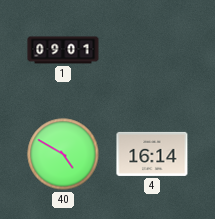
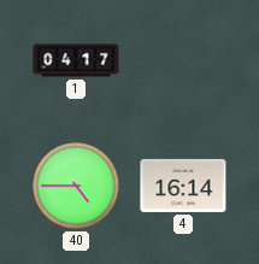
1: 09:01 -> 04:17
40: 4:50 -> 4:45
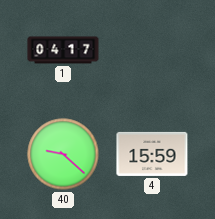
40: 4:45 -> 9:22
4: 16:14 -> 15:59
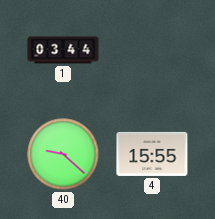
1: 04:17 -> 03:44
4: 15:59 -> 15:55
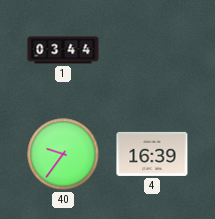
40: 9:22 -> 9:36
4: 15:55 -> 16:39
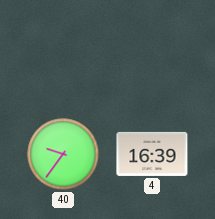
1: 03:44 -> none
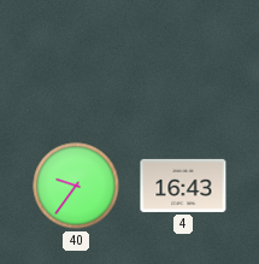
4: 16:39 -> 16:43
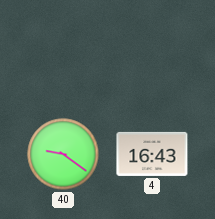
40: 9:36 -> 9:21
